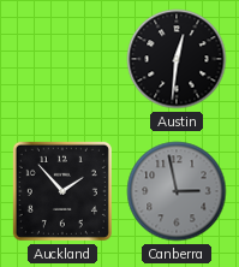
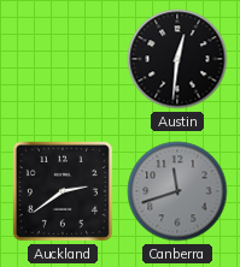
Auckland: 1:53 -> 2:39
Canberra: 2:58 -> 11:42
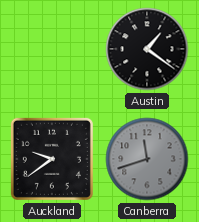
Austin: 12:31 -> 1:21
Auckland: 2:39 -> 9:39
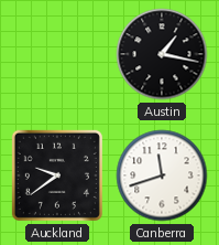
Austin: 1:21 -> 1:17
Canberra dial: grey -> white
